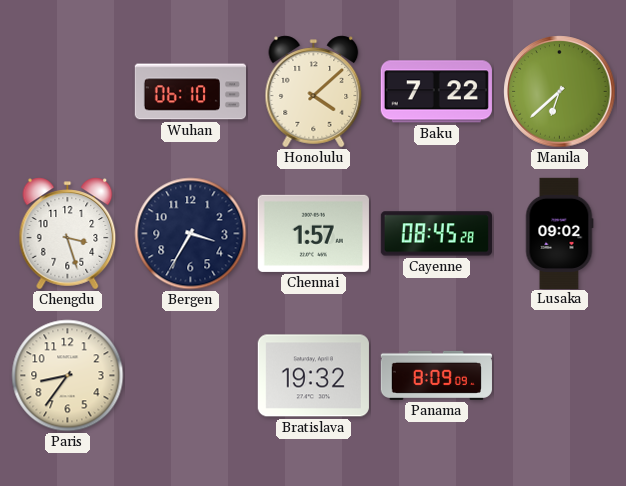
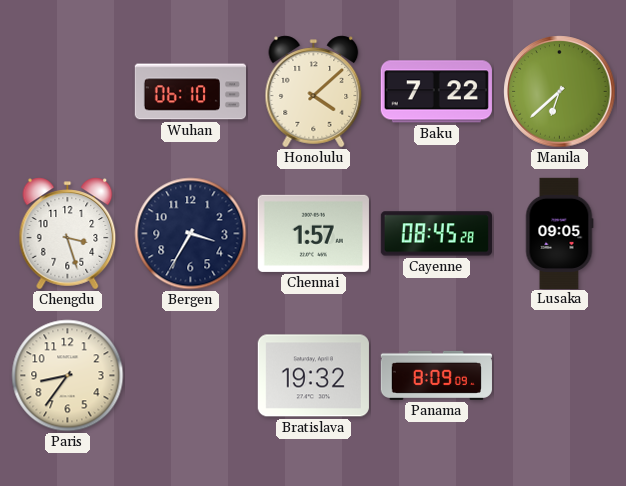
Lusaka: 09:02 -> 09:05
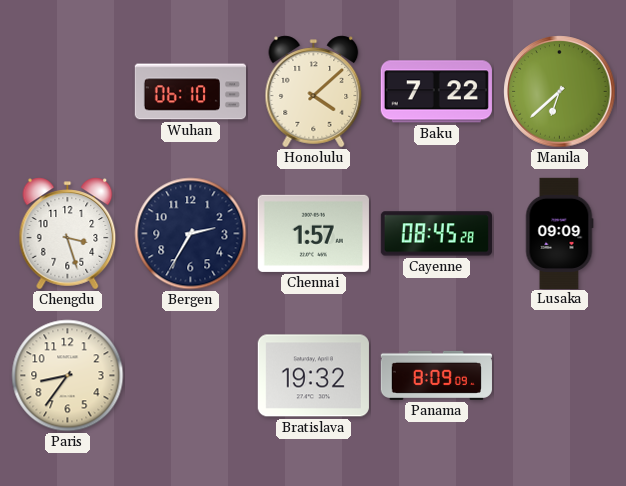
Bergen: 3:35 -> 2:35
Lusaka: 09:05 -> 09:09
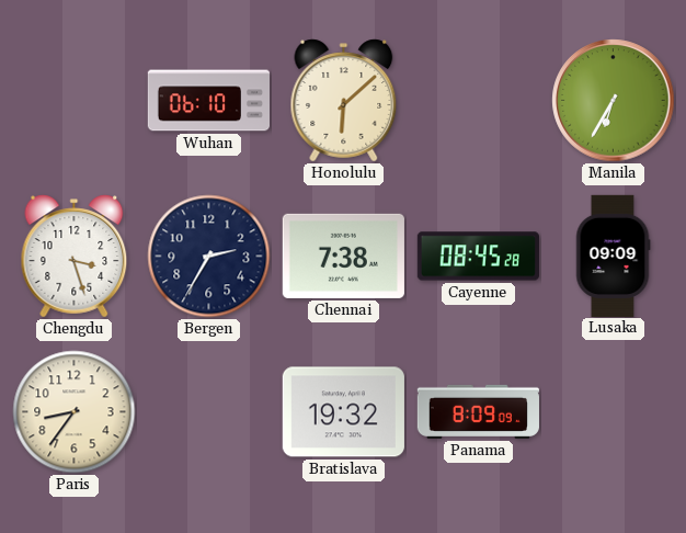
Honolulu: 4:08 -> 6:08
Baku: 7:22 -> none
Manila: 6:38 -> 6:35
Chennai: 1:57 -> 7:38
